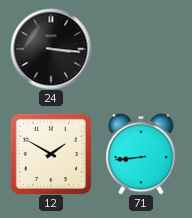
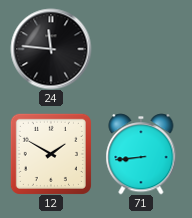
24: 3:16 -> 11:46
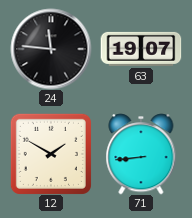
63: none -> 19:07
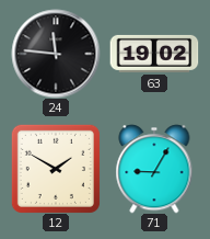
63: 19:07 -> 19:02
71: 8:44 -> 9:05
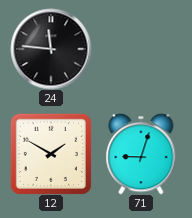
63: 19:02 -> none
71: 9:05 -> 9:03
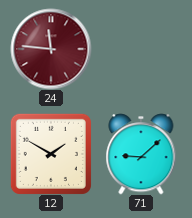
24 dial: black -> burgundy
71: 9:03 -> 9:08
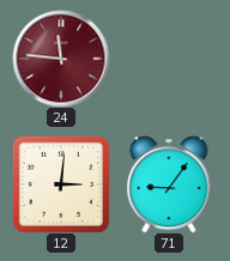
12: 1:50 -> 3:01
71: 9:08 -> 9:06
